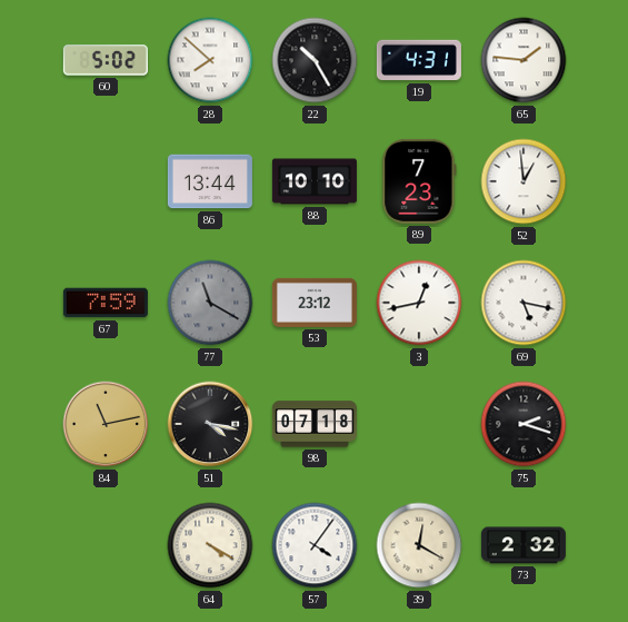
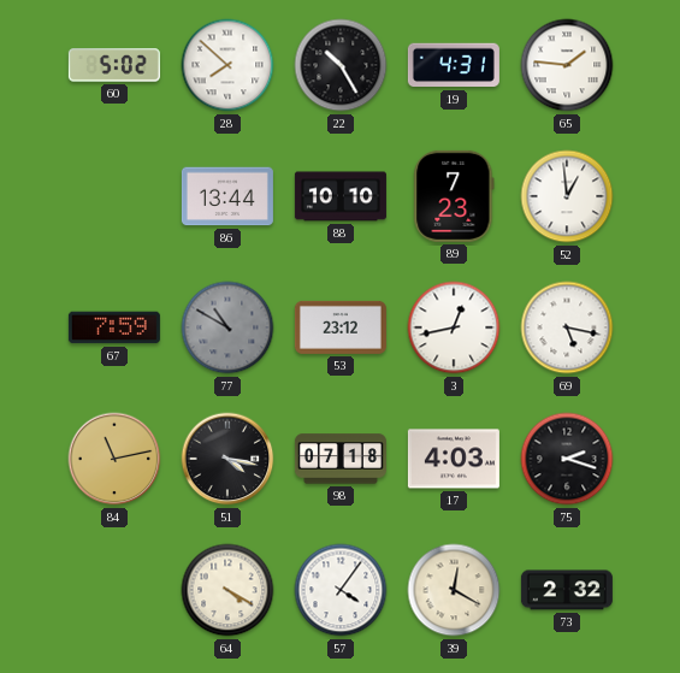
77: 11:20 -> 10:50
17: none -> 4:03
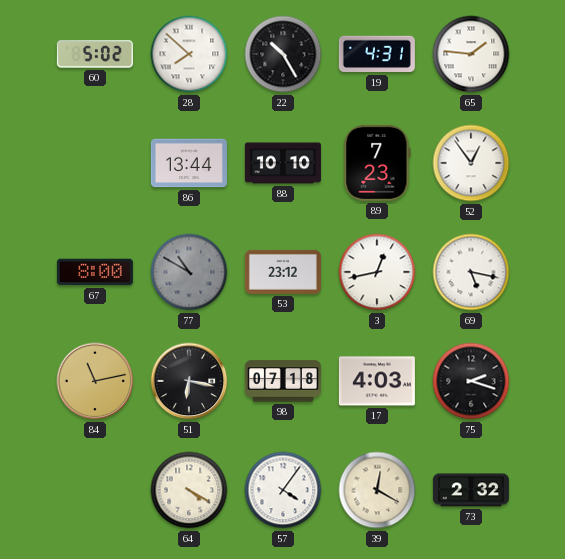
52: 12:59 -> 12:54
67: 7:59 -> 8:00
51: 4:17 -> 6:17
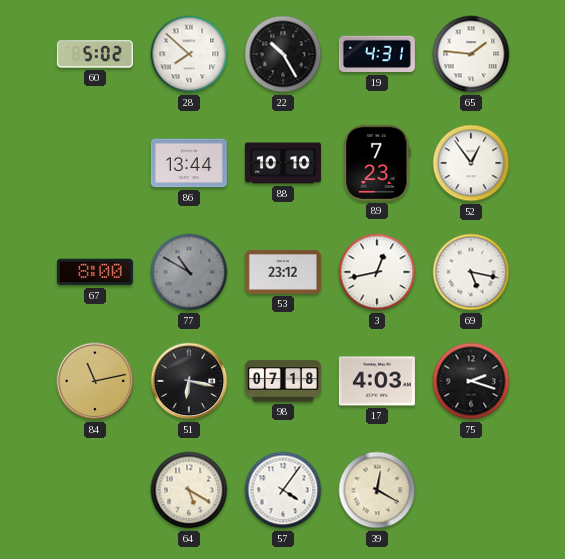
64: 4:20 -> 5:20
73: 2:32 -> none
